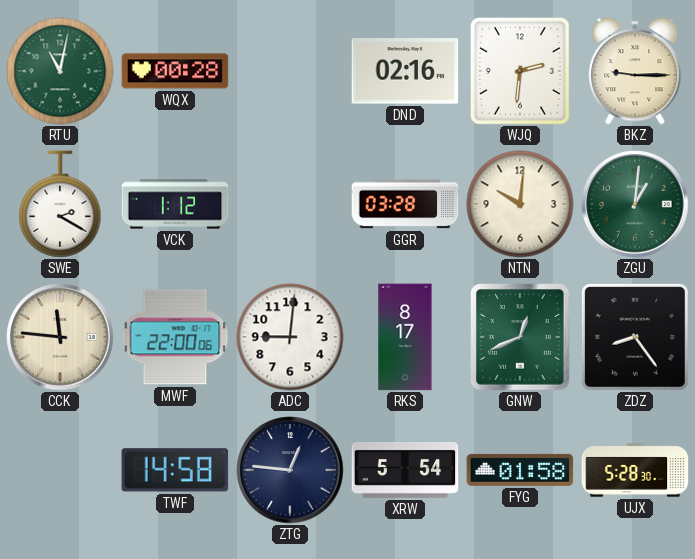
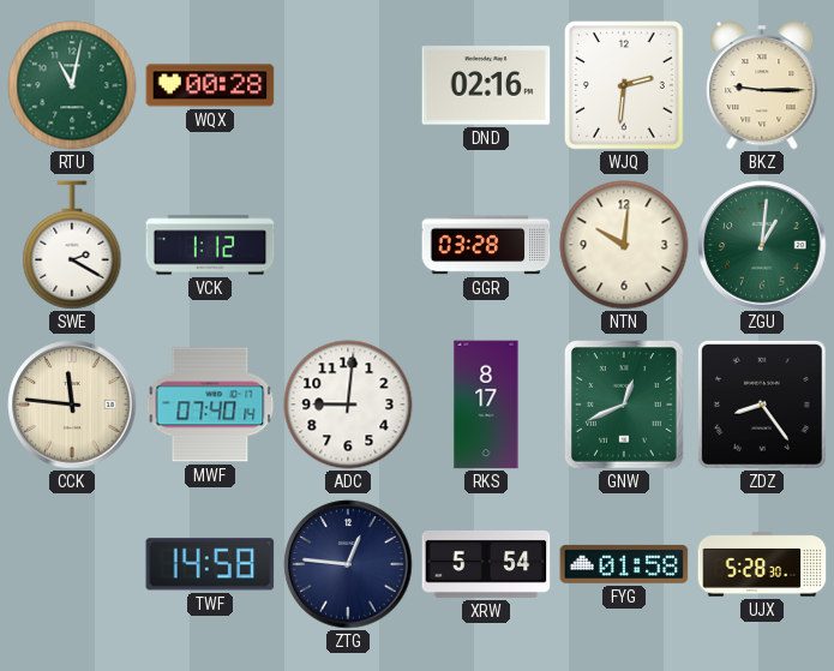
MWF: 22:00 -> 07:40
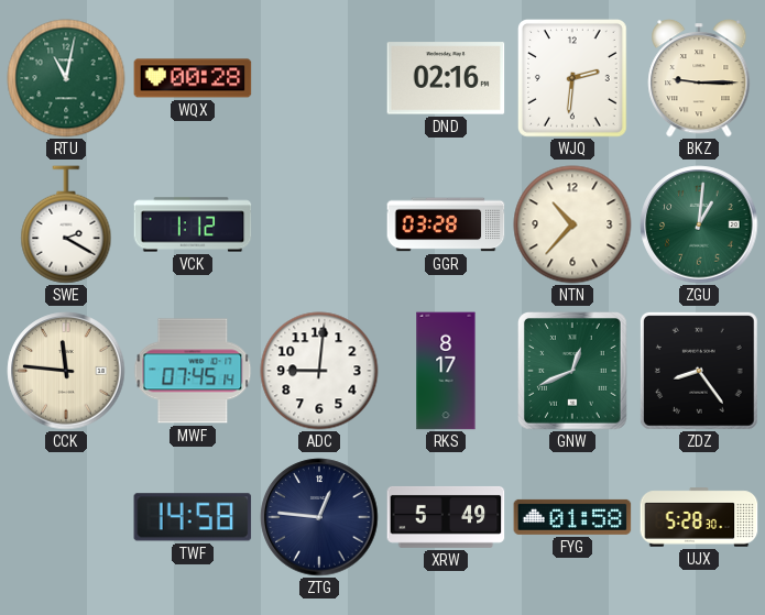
NTN: 10:01 -> 10:37
MWF: 07:40 -> 07:45
XRW: 5:54 -> 5:49
